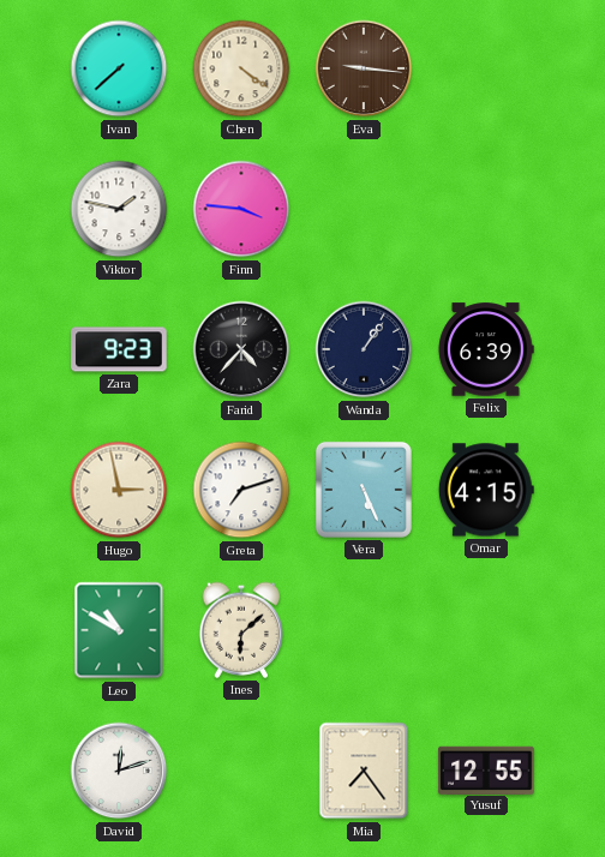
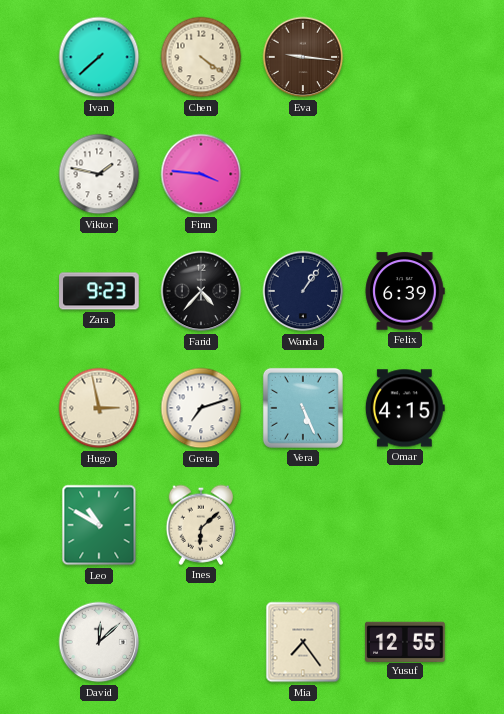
David: 12:12 -> 12:08
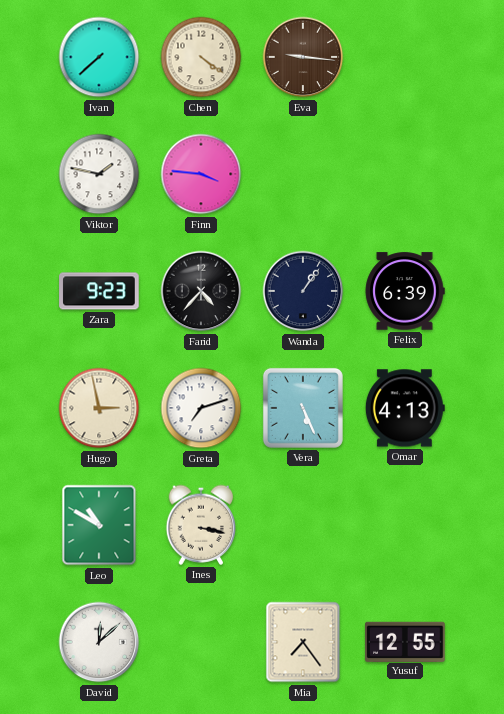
Omar: 4:15 -> 4:13
Ines: 6:08 -> 3:17
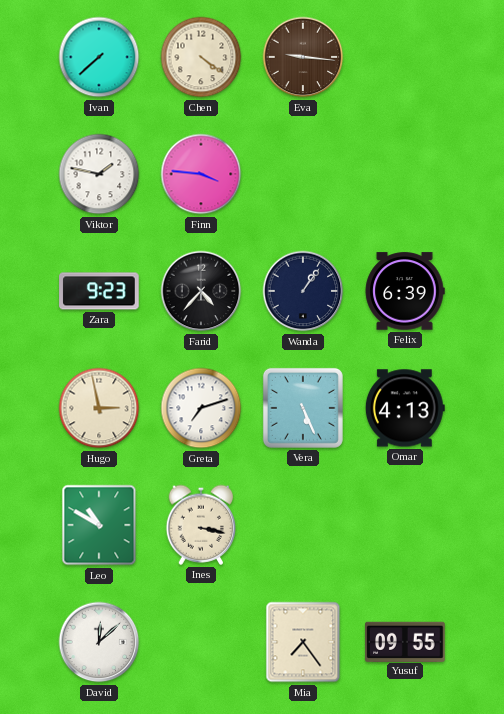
Yusuf: 12:55 -> 09:55
